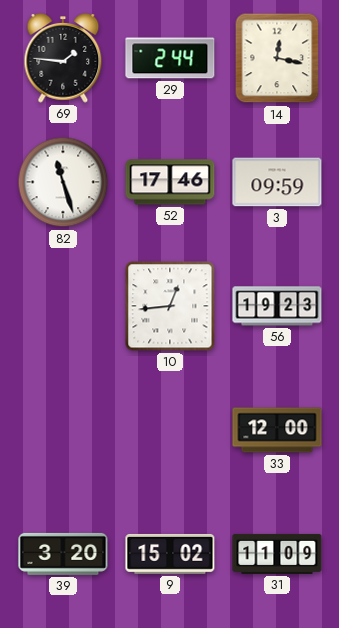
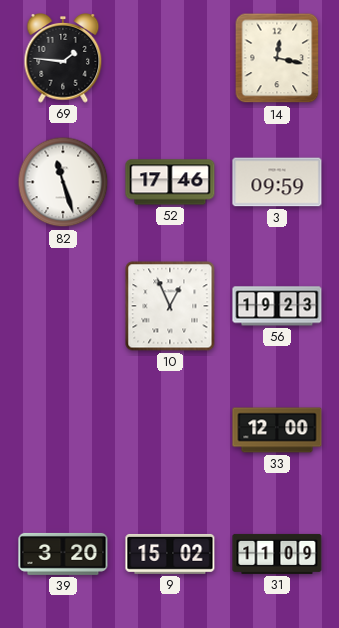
29: 2:44 -> none
10: 12:44 -> 12:56
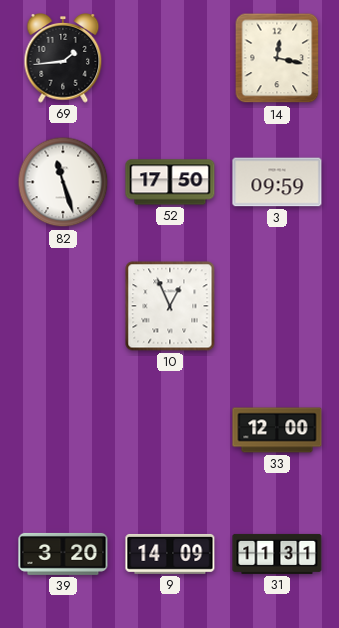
69: 1:46 -> 1:44
52: 17:46 -> 17:50
56: 19:23 -> none
9: 15:02 -> 14:09
31: 11:09 -> 11:31
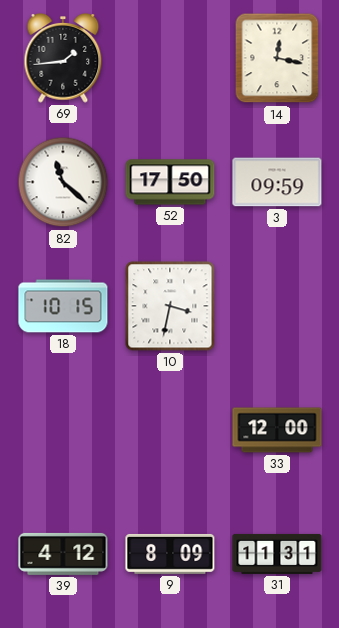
82: 11:27 -> 11:22
18: none -> 10:15
10: 12:56 -> 3:32
39: 3:20 -> 4:12
9: 14:09 -> 8:09
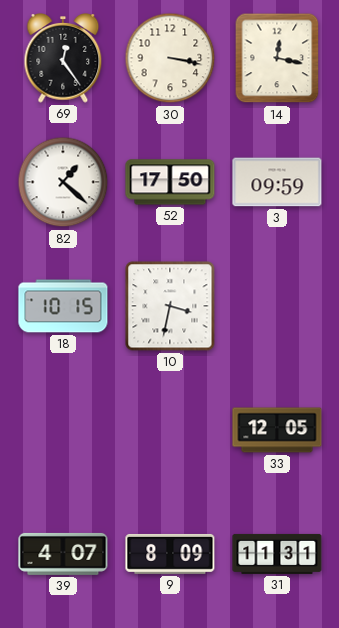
69: 1:44 -> 12:24
30: none -> 3:17
82: 11:22 -> 1:22
33: 12:00 -> 12:05
39: 4:12 -> 4:07
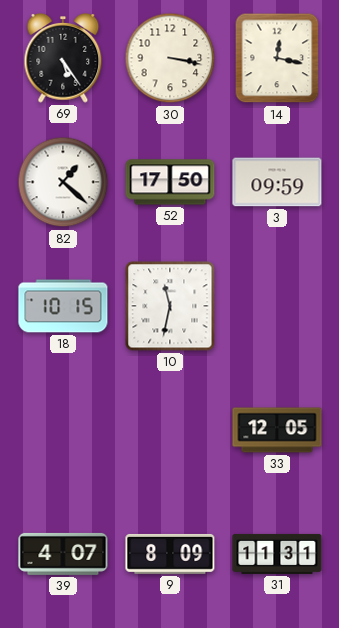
69: 12:24 -> 5:24
10: 3:32 -> 11:32
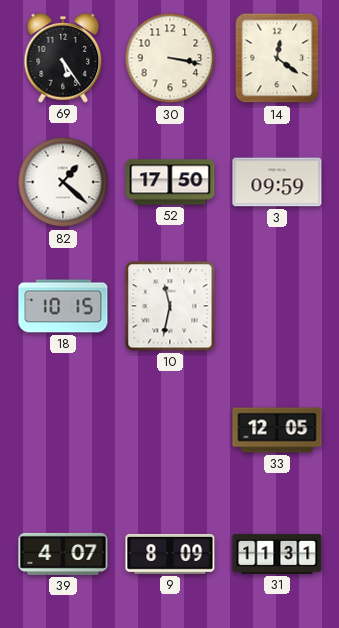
14: 12:17 -> 12:21
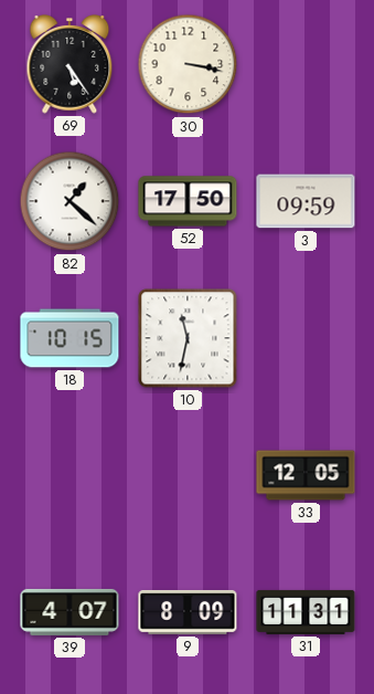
14: 12:21 -> none
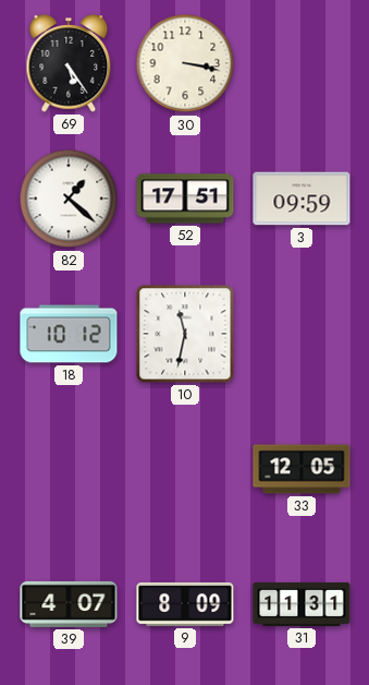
52: 17:50 -> 17:51
18: 10:15 -> 10:12
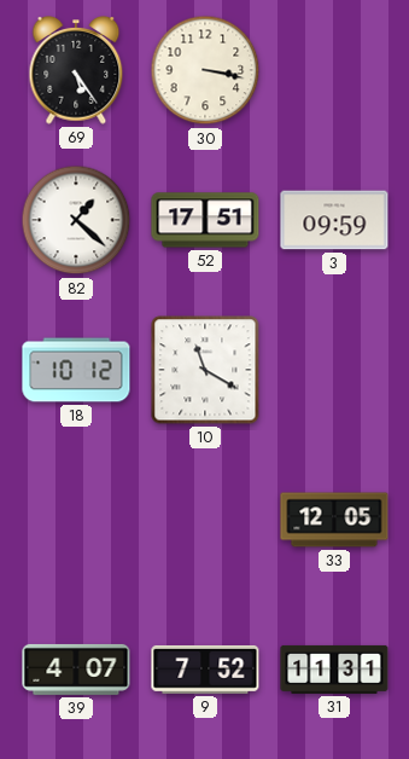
10: 11:32 -> 11:20
9: 8:09 -> 7:52
